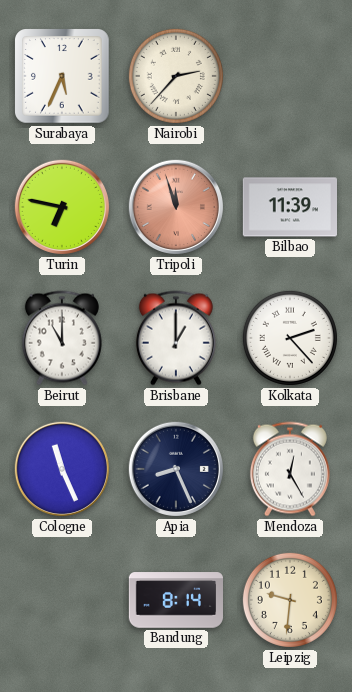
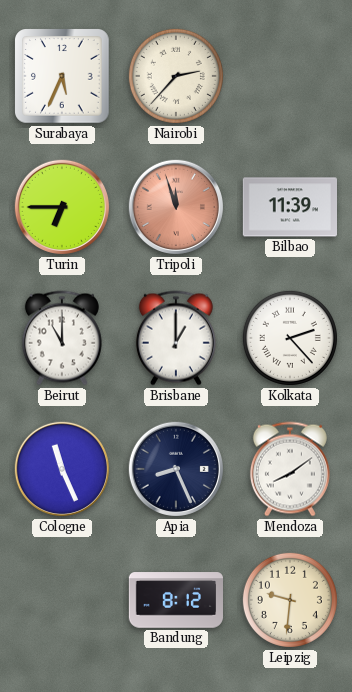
Turin: 6:47 -> 6:45
Mendoza: 12:25 -> 8:09
Bandung: 8:14 -> 8:12
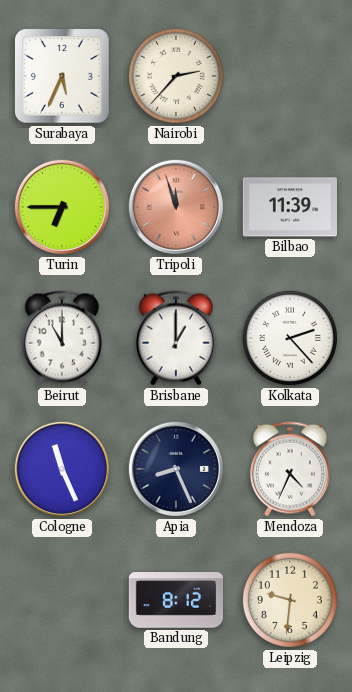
Mendoza: 8:09 -> 4:34
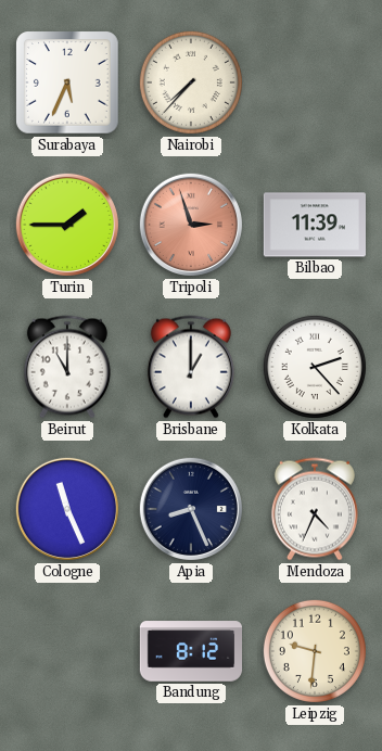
Nairobi: 2:37 -> 7:37
Turin: 6:45 -> 1:45
Tripoli: 11:57 -> 2:57
